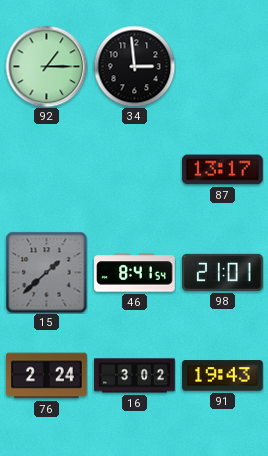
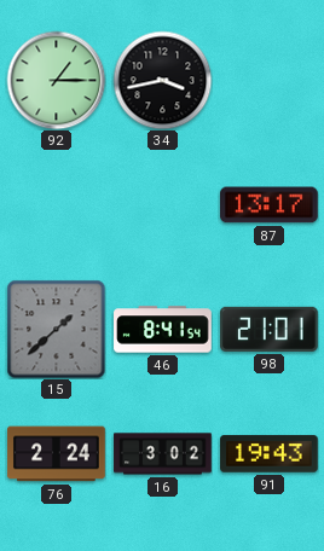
34: 2:59 -> 3:43
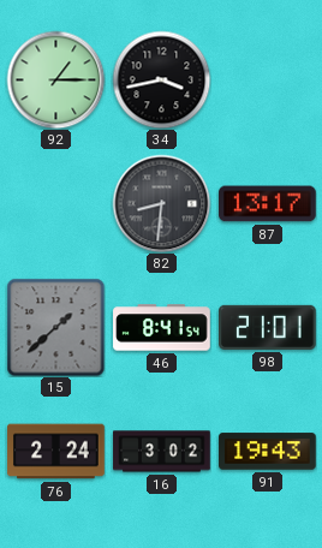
82: none -> 8:31
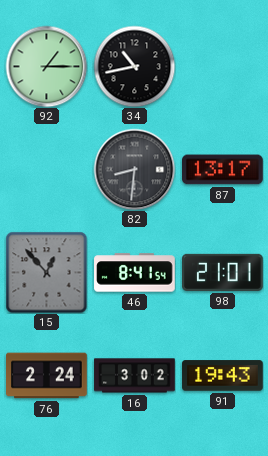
34: 3:43 -> 10:43
15: 1:38 -> 12:53
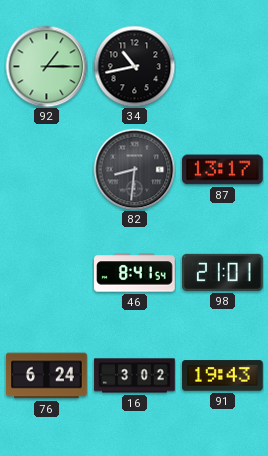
15: 12:53 -> none
76: 2:24 -> 6:24
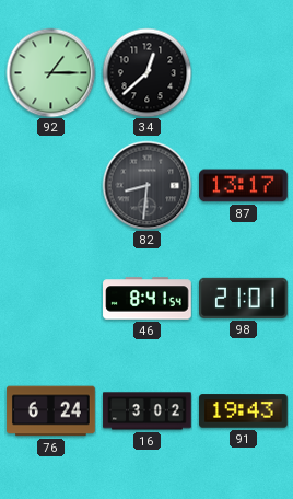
34: 10:43 -> 12:38
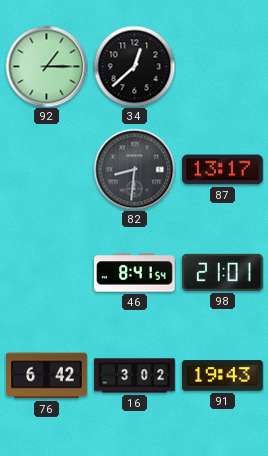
76: 6:24 -> 6:42
